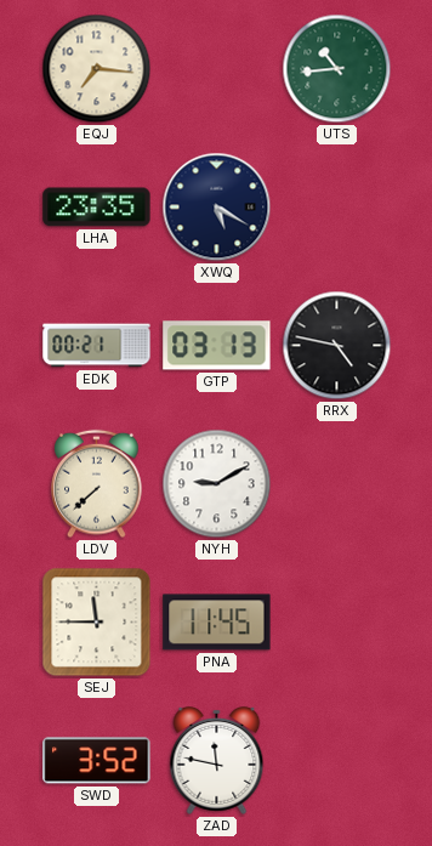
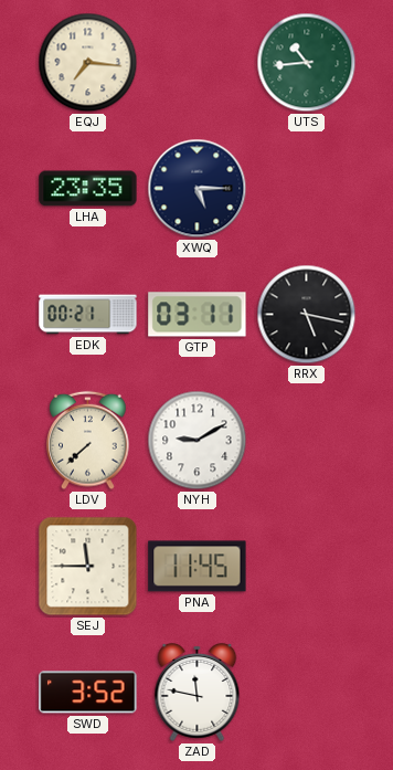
XWQ: 5:20 -> 5:15
GTP: 03:13 -> 03:11
RRX: 4:47 -> 5:17
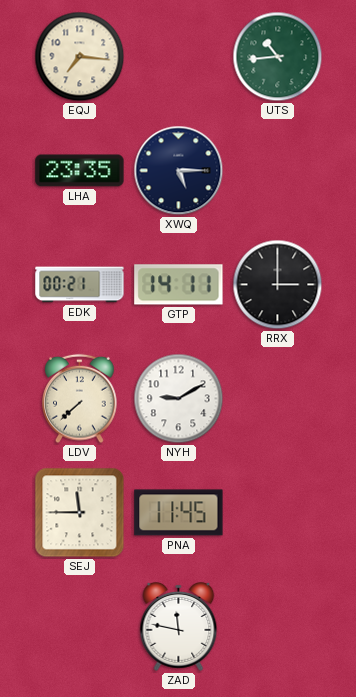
GTP: 03:11 -> 14:11
RRX: 5:17 -> 3:00
SWD: 3:52 -> none
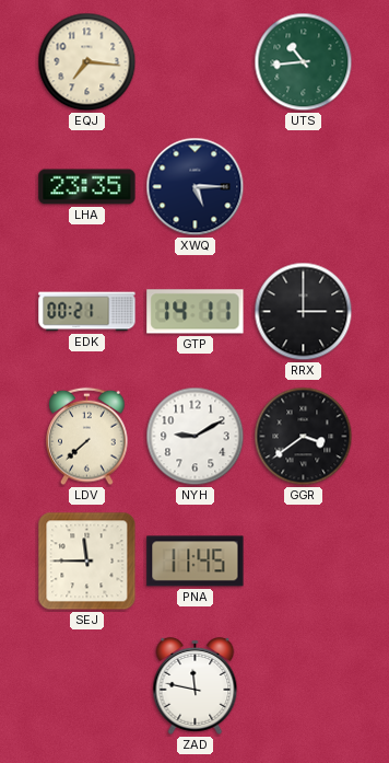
GGR: none -> 3:39
